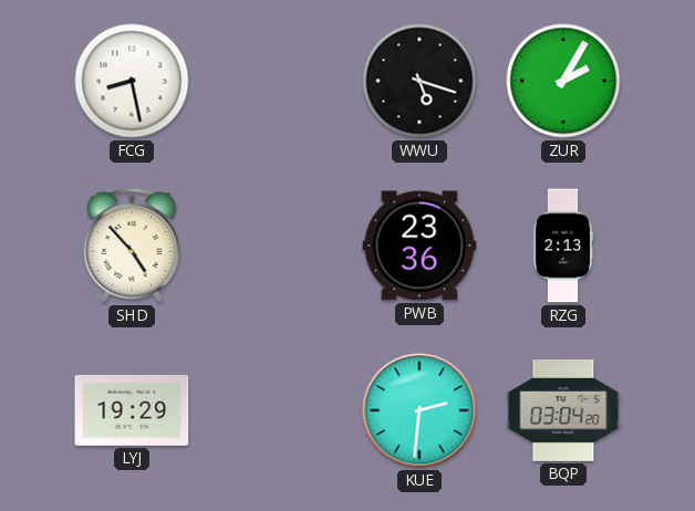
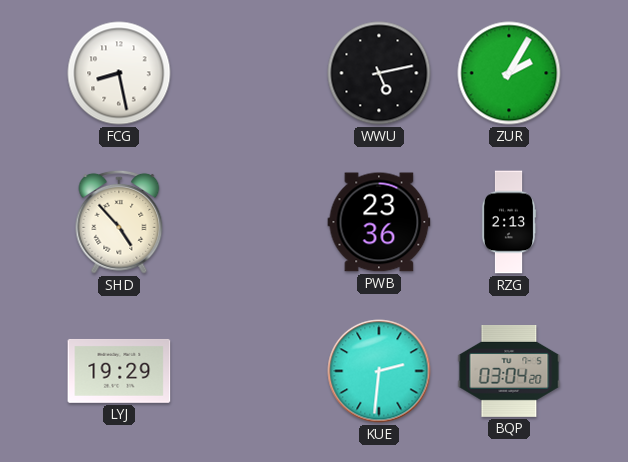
WWU: 5:18 -> 5:13
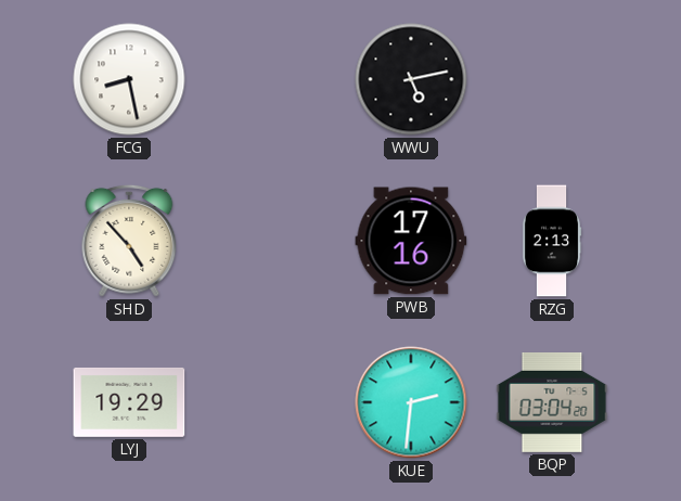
ZUR: 2:05 -> none
PWB: 23:36 -> 17:16
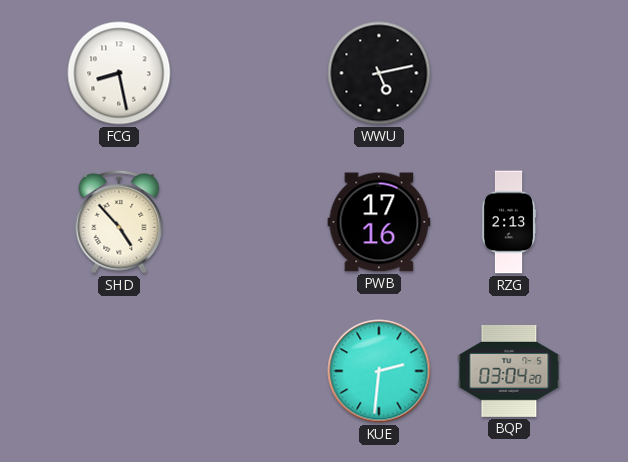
LYJ: 19:29 -> none
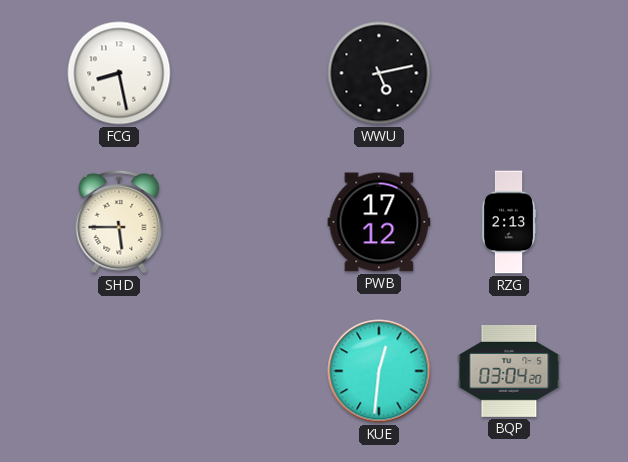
SHD: 4:53 -> 5:45
PWB: 17:16 -> 17:12
KUE: 2:31 -> 12:31
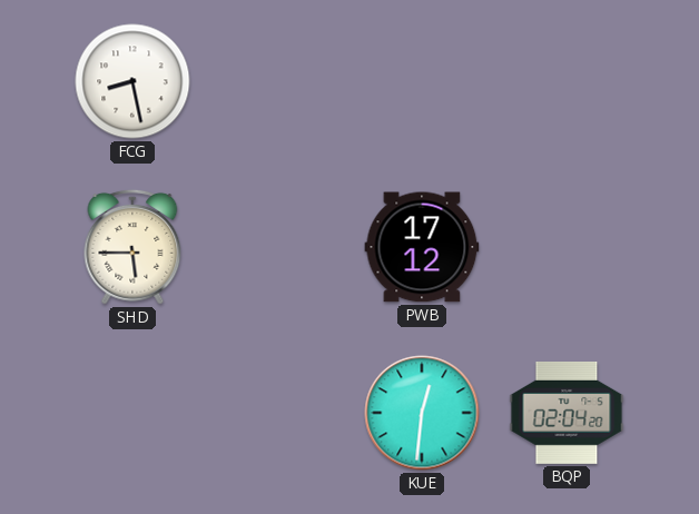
WWU: 5:13 -> none
RZG: 2:13 -> none
BQP: 03:04 -> 02:04
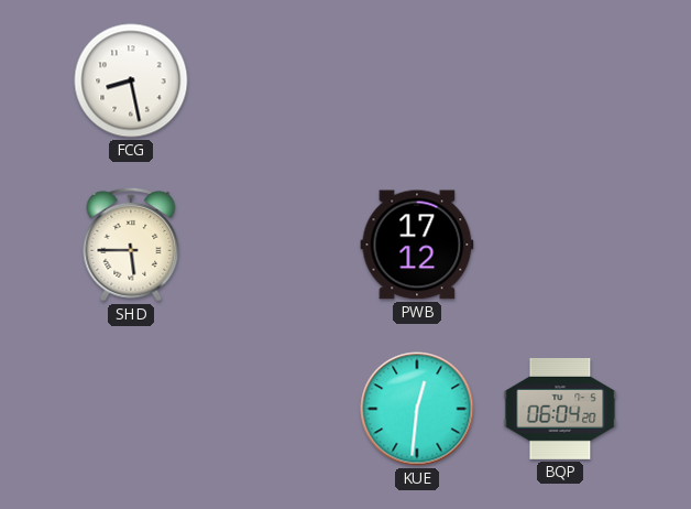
BQP: 02:04 -> 06:04
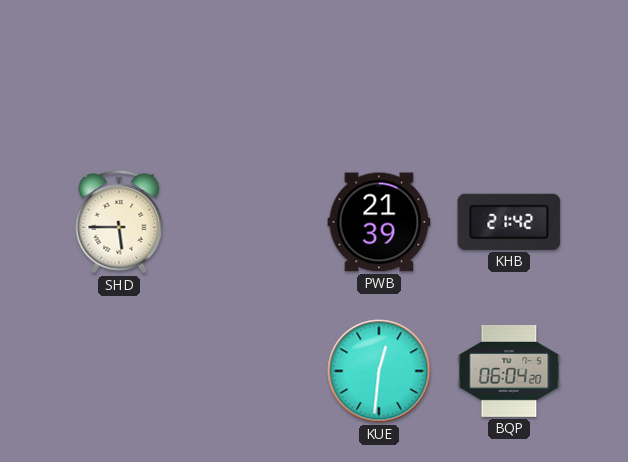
FCG: 8:28 -> none
PWB: 17:12 -> 21:39
KHB: none -> 21:42
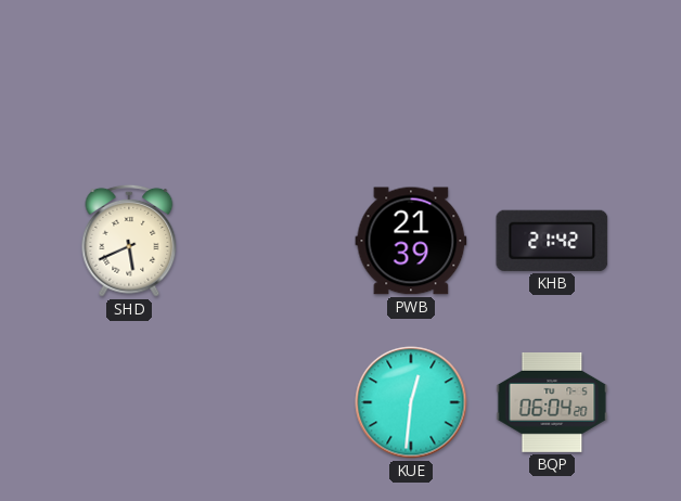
SHD: 5:45 -> 5:41
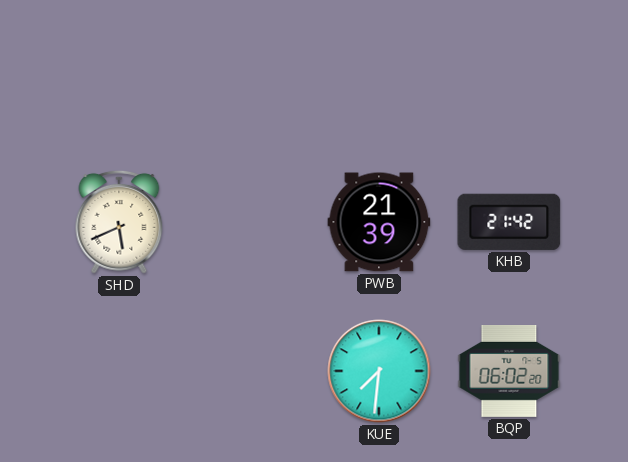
KUE: 12:31 -> 7:31
BQP: 06:04 -> 06:02
